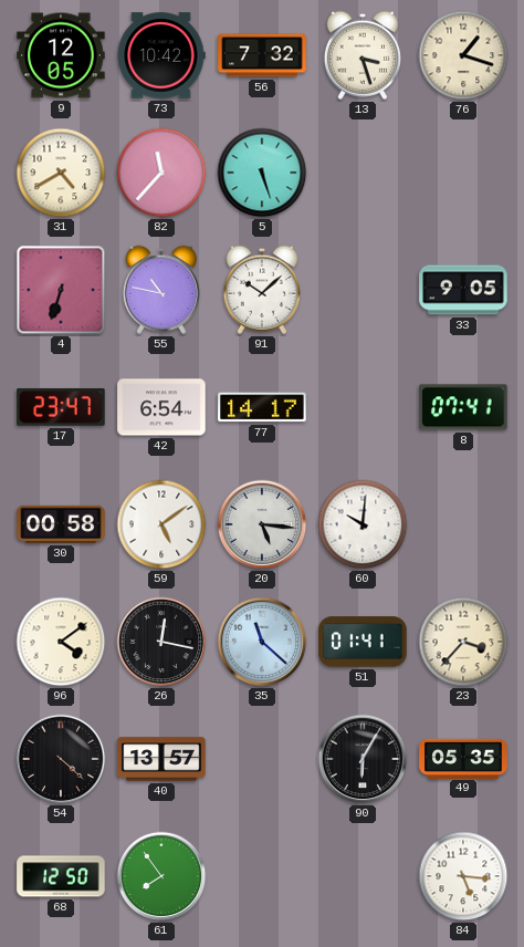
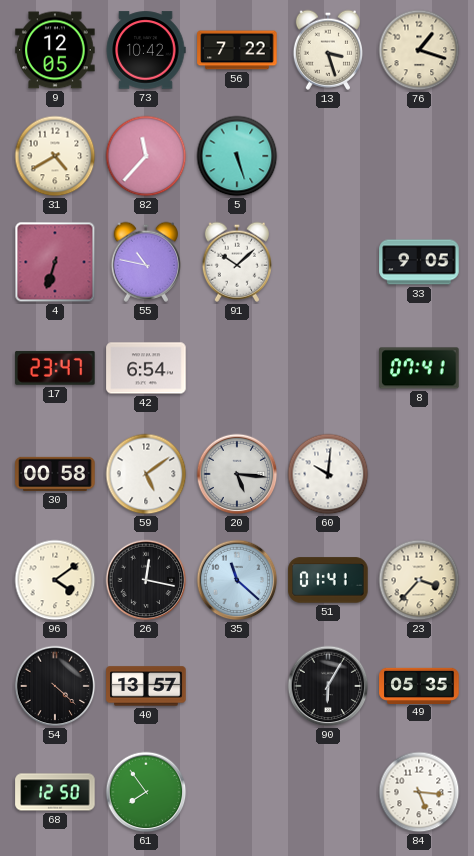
56: 7:32 -> 7:22
77: 14:17 -> none
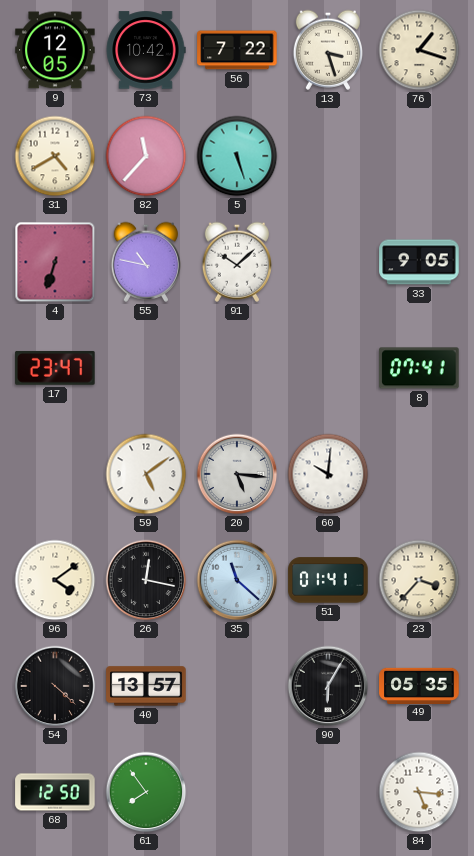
42: 6:54 -> none
30: 00:58 -> none
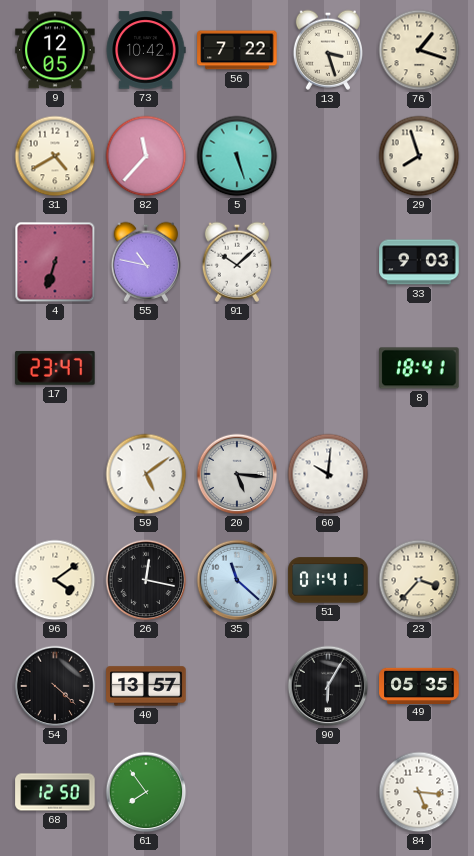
29: none -> 7:57
33: 9:05 -> 9:03
8: 07:41 -> 18:41
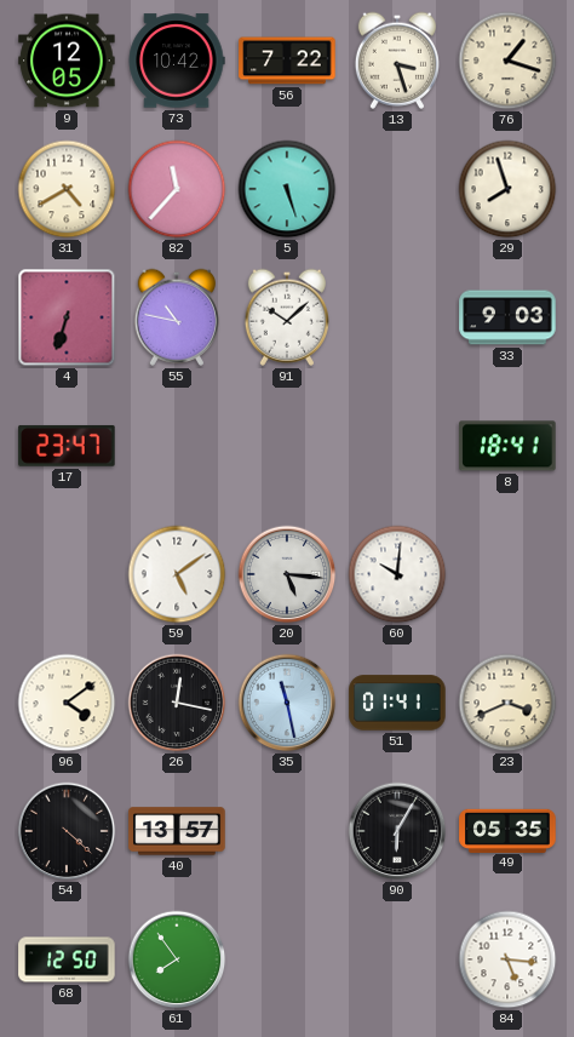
35: 11:22 -> 11:28
23: 3:37 -> 3:41
